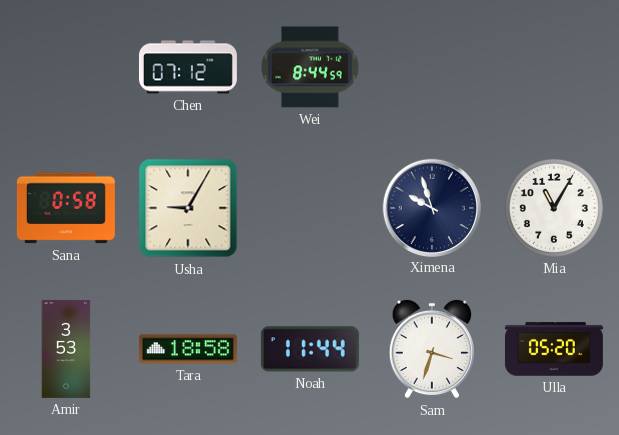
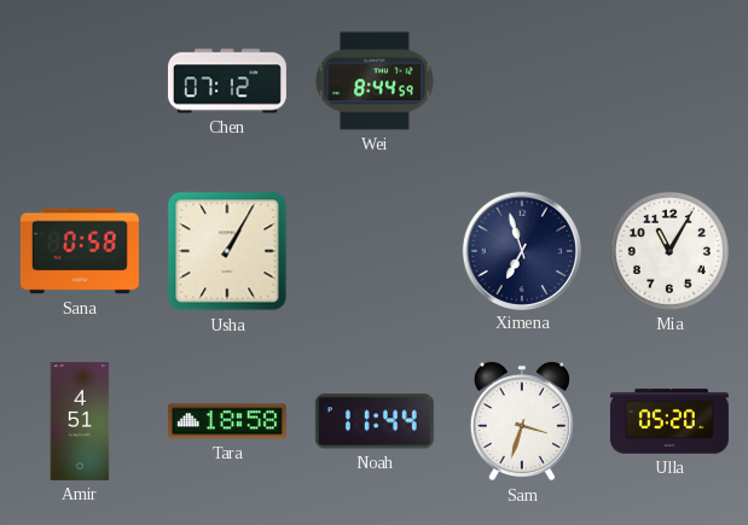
Usha: 9:05 -> 1:05
Ximena: 9:57 -> 6:57
Amir: 3:53 -> 4:51
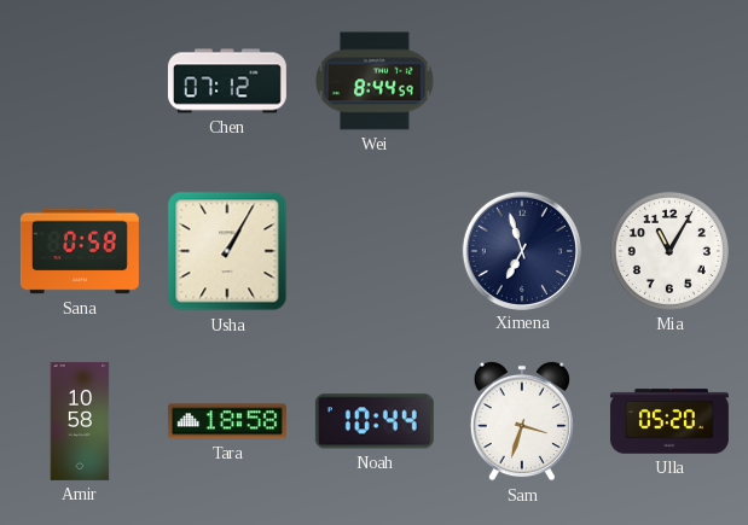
Amir: 4:51 -> 10:58
Noah: 11:44 -> 10:44
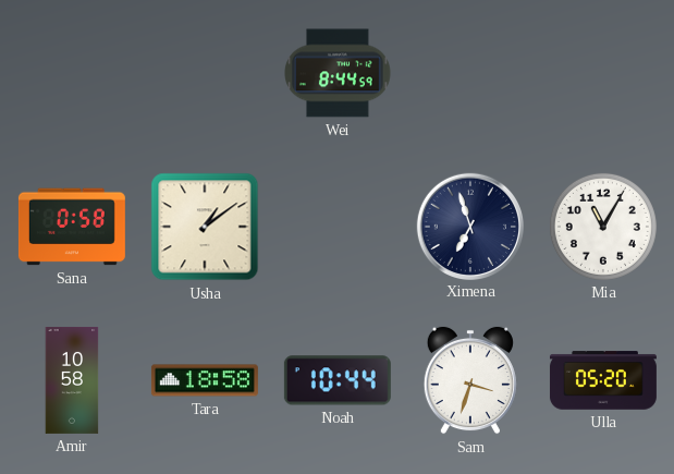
Chen: 07:12 -> none
Usha: 1:05 -> 1:09
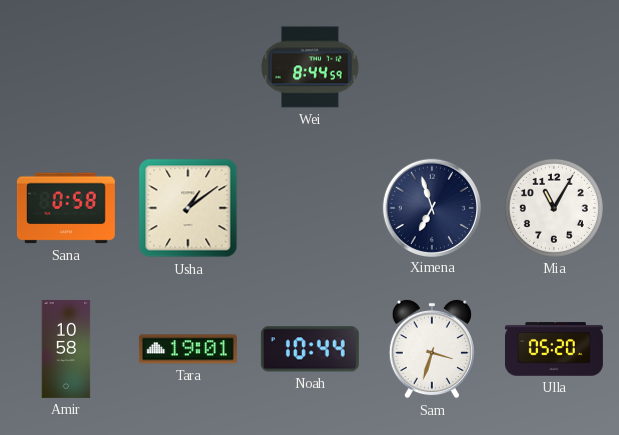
Tara: 18:58 -> 19:01
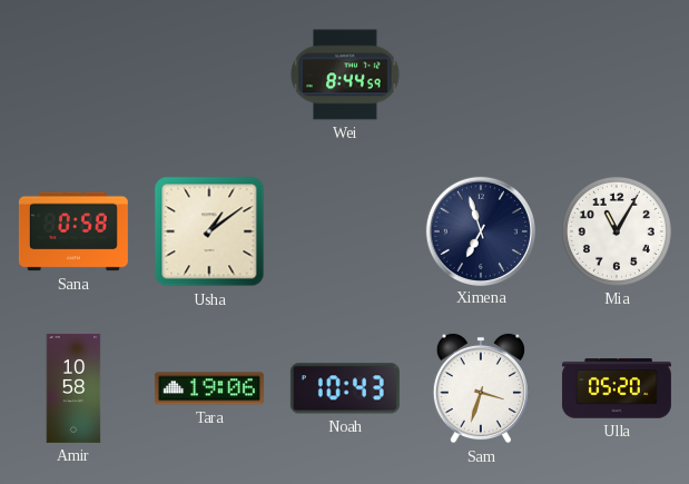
Tara: 19:01 -> 19:06
Noah: 10:44 -> 10:43
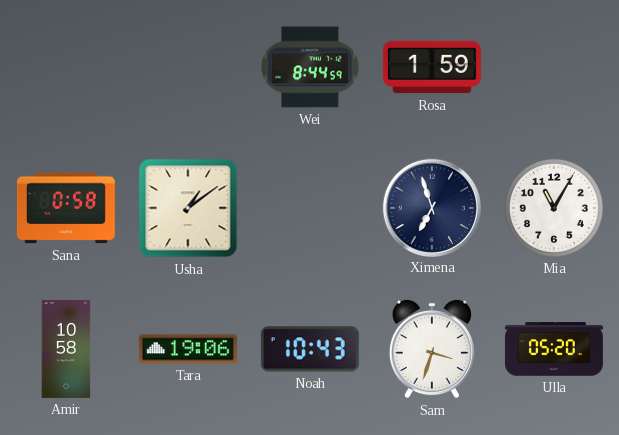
Rosa: none -> 1:59
